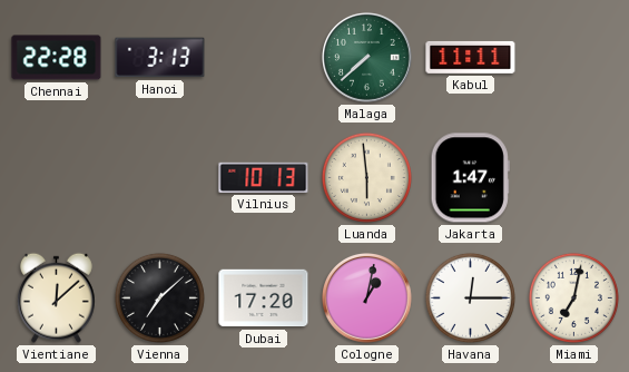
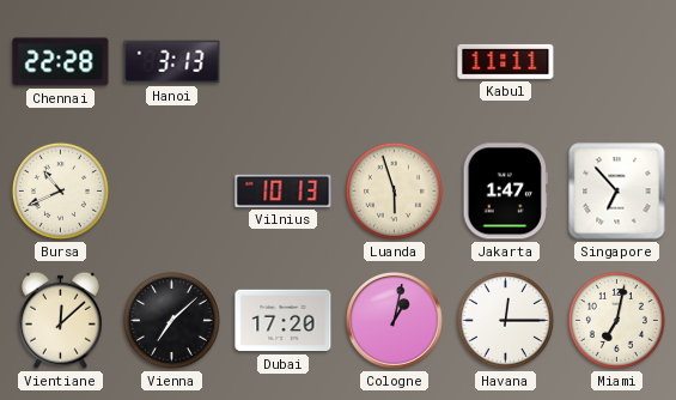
Malaga: 7:38 -> none
Bursa: none -> 10:41
Luanda: 5:59 -> 5:57
Singapore: none -> 6:53
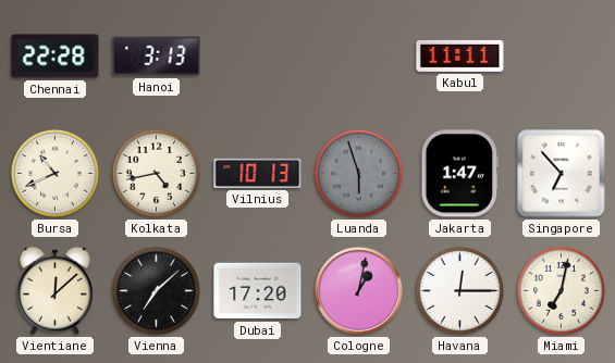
Kolkata: none -> 4:43
Luanda dial: cream -> grey
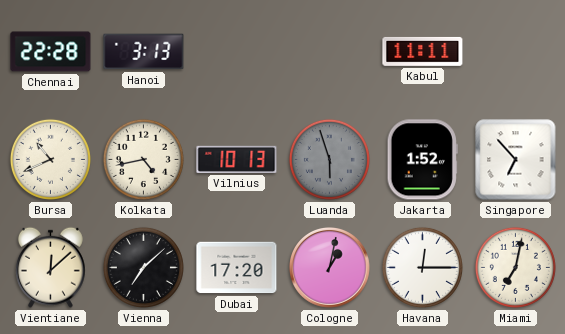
Jakarta: 1:47 -> 1:52
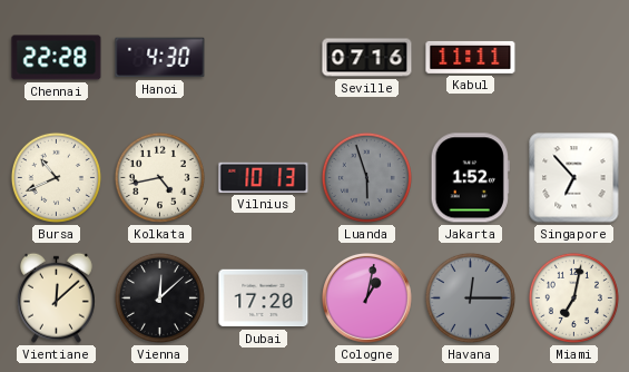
Hanoi: 3:13 -> 4:30
Seville: none -> 07:16
Vienna: 7:08 -> 12:08
Havana dial: white -> grey
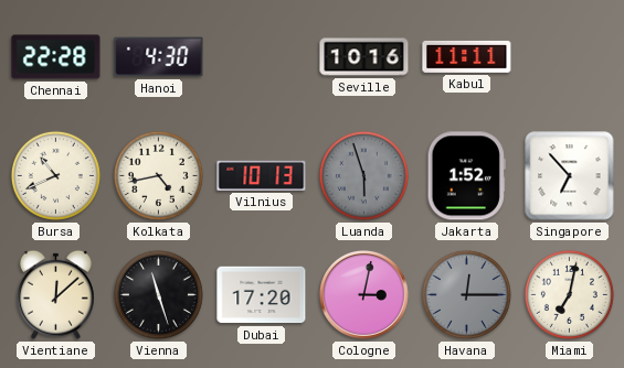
Seville: 07:16 -> 10:16
Vienna: 12:08 -> 11:27
Cologne: 1:02 -> 3:02
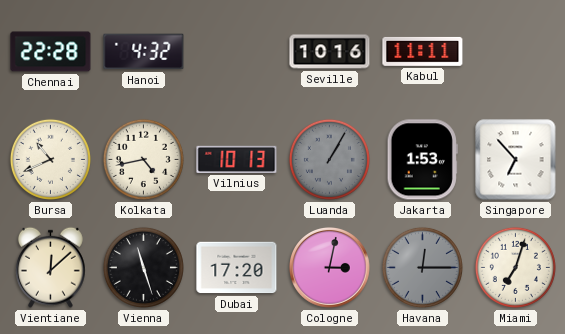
Hanoi: 4:30 -> 4:32
Luanda: 5:57 -> 1:05
Jakarta: 1:52 -> 1:53
Miami: 7:02 -> 7:03
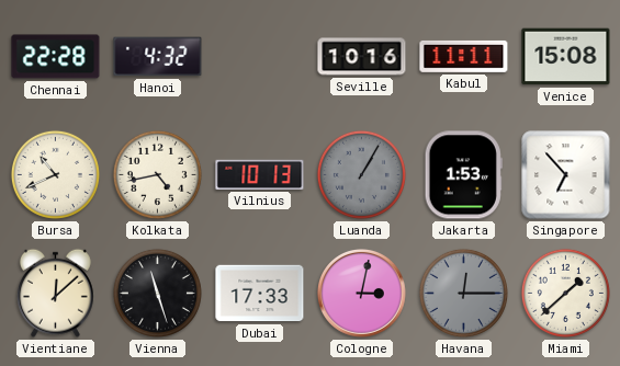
Venice: none -> 15:08
Dubai: 17:20 -> 17:33
Miami: 7:03 -> 1:38
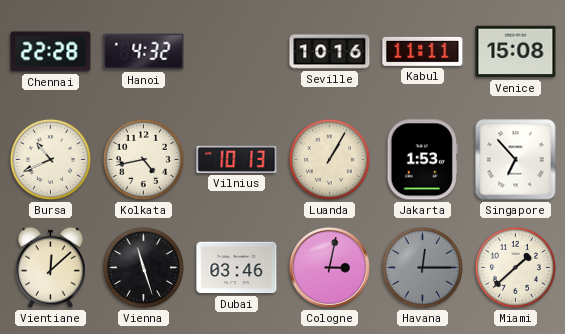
Luanda dial: grey -> cream
Dubai: 17:33 -> 03:46
